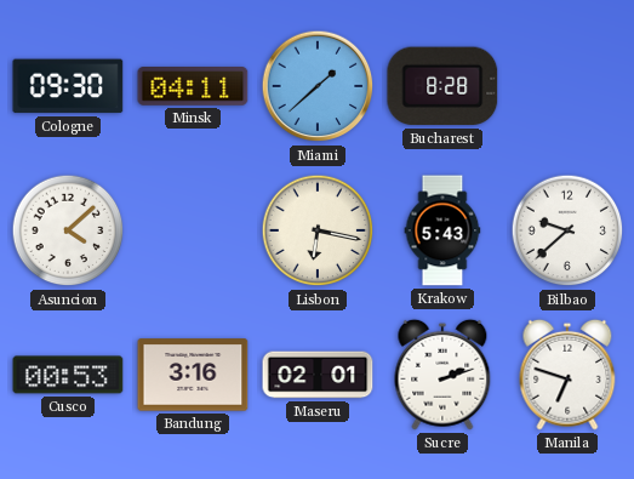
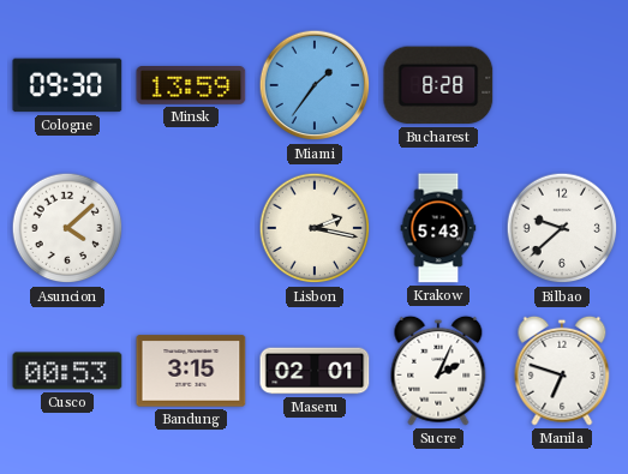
Minsk: 04:11 -> 13:59
Miami: 1:38 -> 1:36
Lisbon: 6:17 -> 2:17
Bandung: 3:16 -> 3:15
Sucre: 2:12 -> 2:04
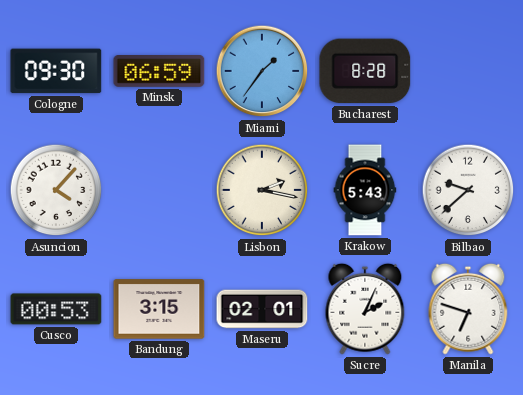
Minsk: 13:59 -> 06:59
Asuncion: 4:08 -> 4:07
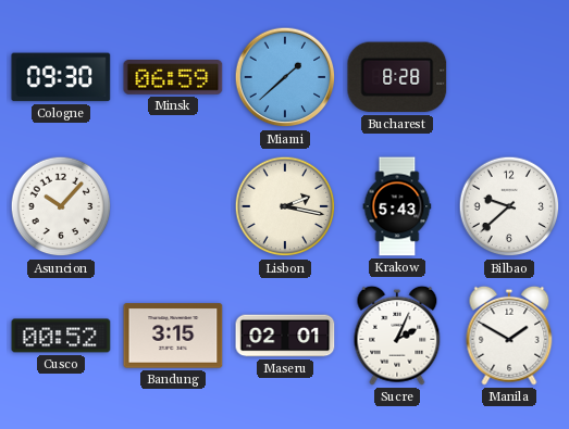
Miami: 1:36 -> 1:38
Asuncion: 4:07 -> 10:07
Cusco: 00:53 -> 00:52
Manila: 6:48 -> 1:50
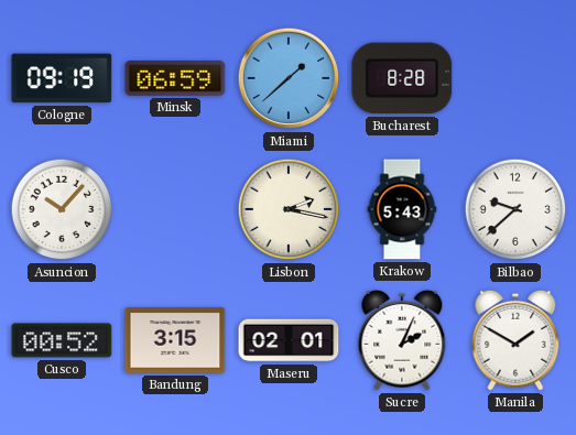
Cologne: 09:30 -> 09:19
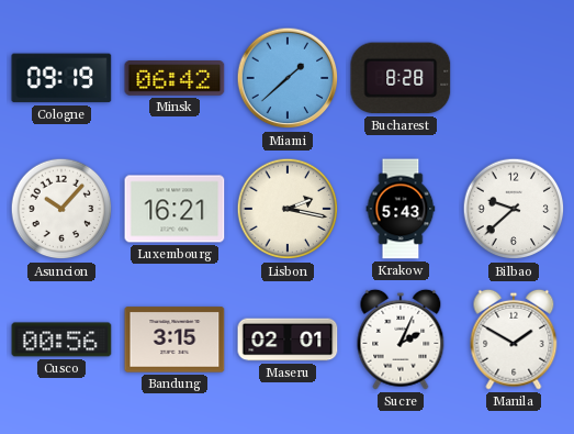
Minsk: 06:59 -> 06:42
Luxembourg: none -> 16:21
Cusco: 00:52 -> 00:56
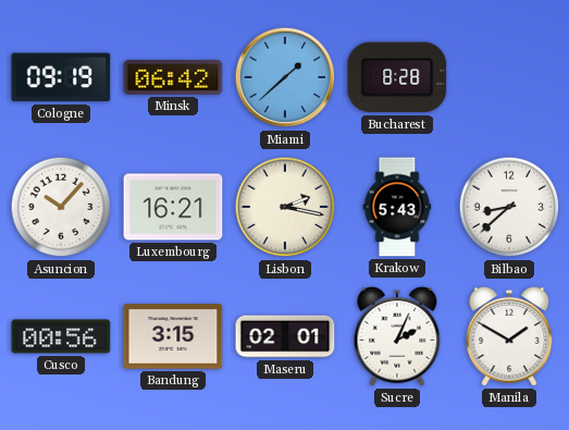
Bilbao: 9:38 -> 8:38
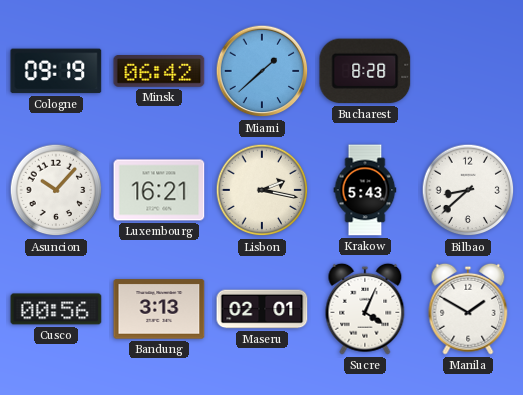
Bandung: 3:15 -> 3:13
Sucre: 2:04 -> 4:04
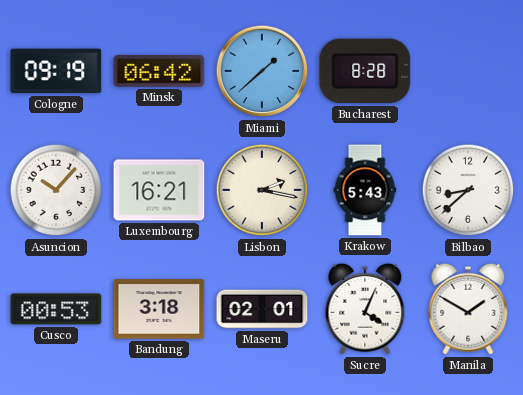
Cusco: 00:56 -> 00:53
Bandung: 3:13 -> 3:18
